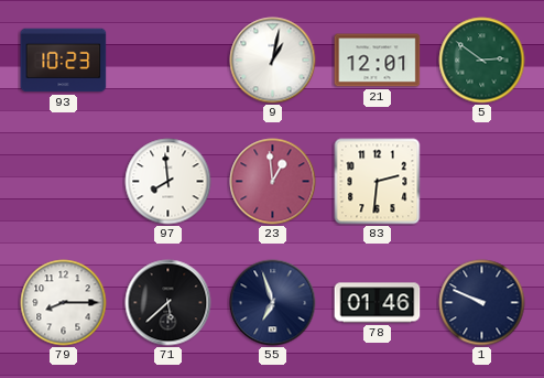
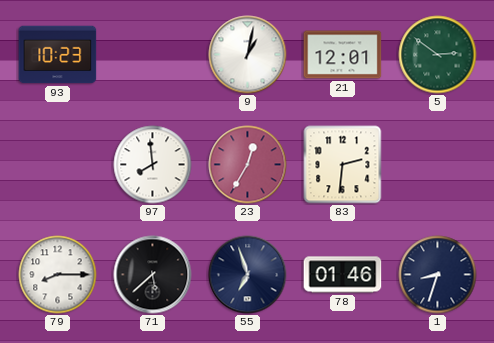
23: 12:59 -> 12:35
1: 9:49 -> 8:33
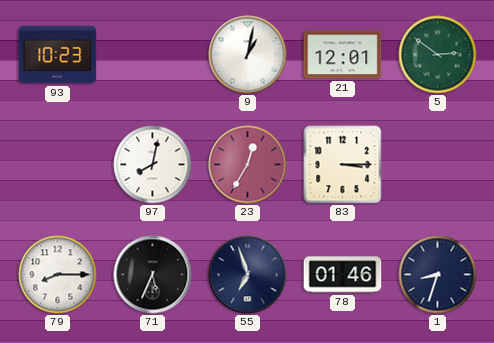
97: 7:59 -> 8:02
83: 2:31 -> 3:15
71: 5:38 -> 5:34
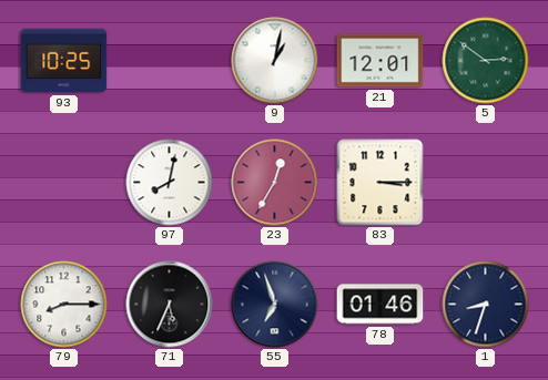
93: 10:23 -> 10:25
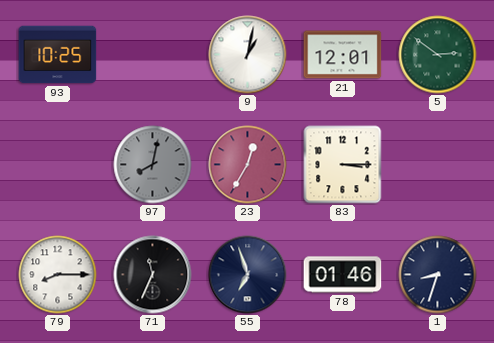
97 dial: white -> grey
71: 5:34 -> 11:34
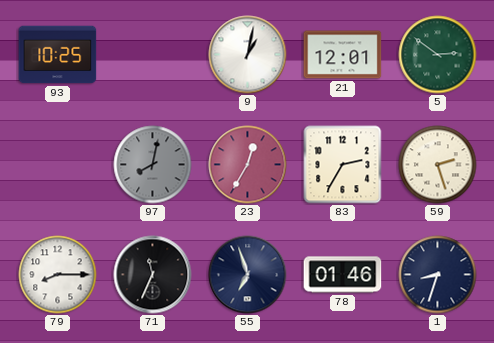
83: 3:15 -> 2:35
59: none -> 2:27
